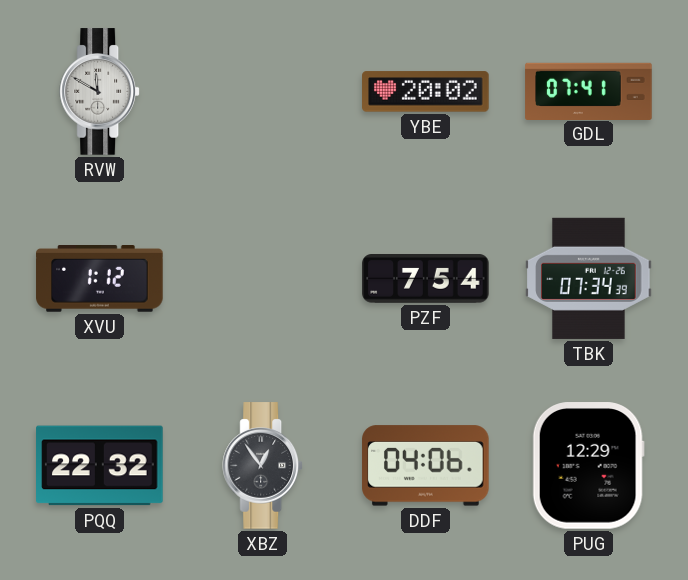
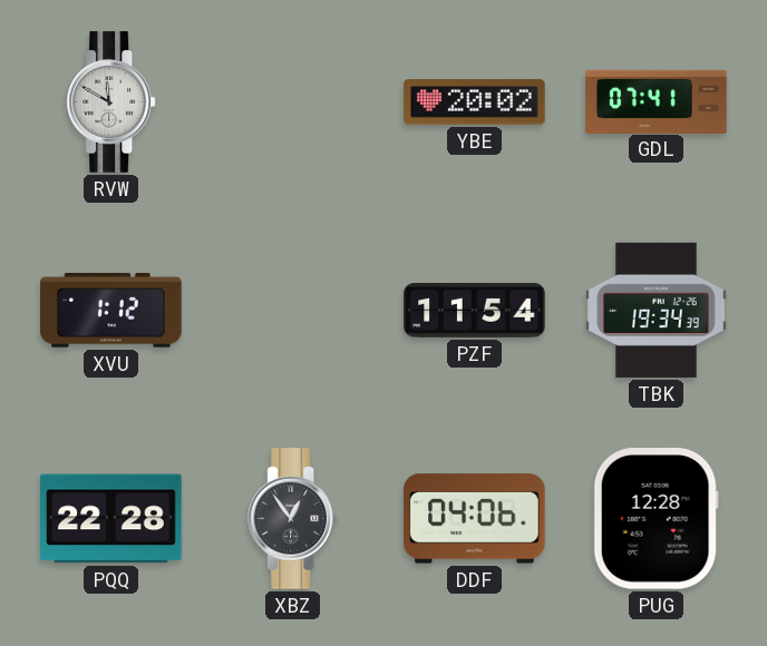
PZF: 7:54 -> 11:54
TBK: 07:34 -> 19:34
PQQ: 22:32 -> 22:28
PUG: 12:29 -> 12:28
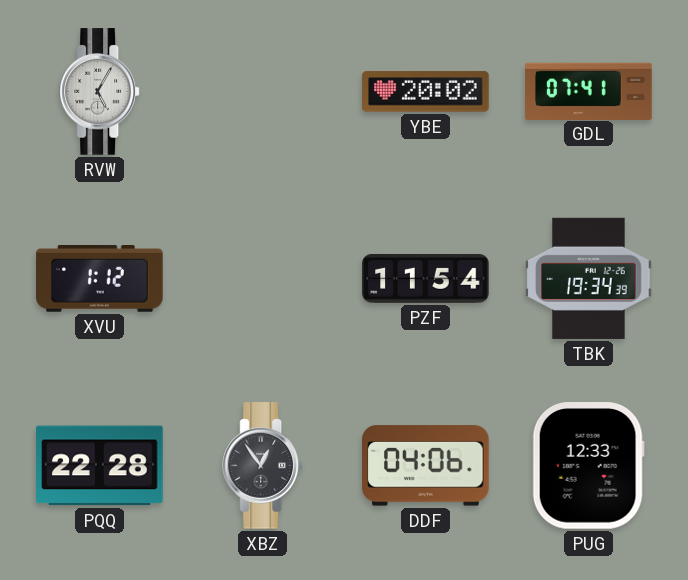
RVW: 11:50 -> 5:05
PUG: 12:28 -> 12:33
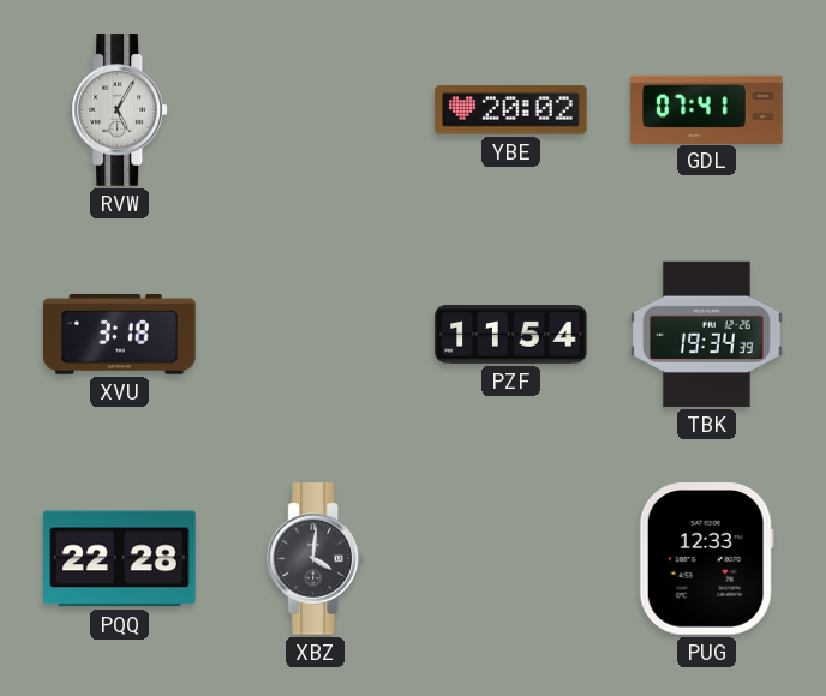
XVU: 1:12 -> 3:18
XBZ: 12:54 -> 4:01
DDF: 04:06 -> none
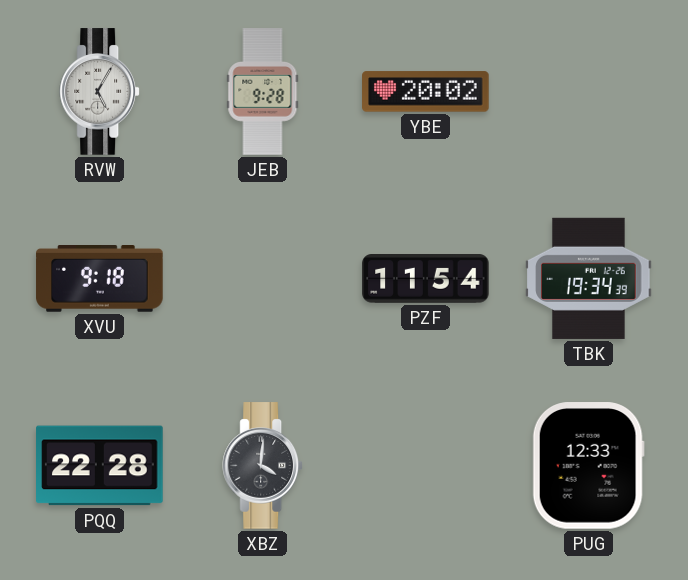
JEB: none -> 9:28
GDL: 07:41 -> none
XVU: 3:18 -> 9:18
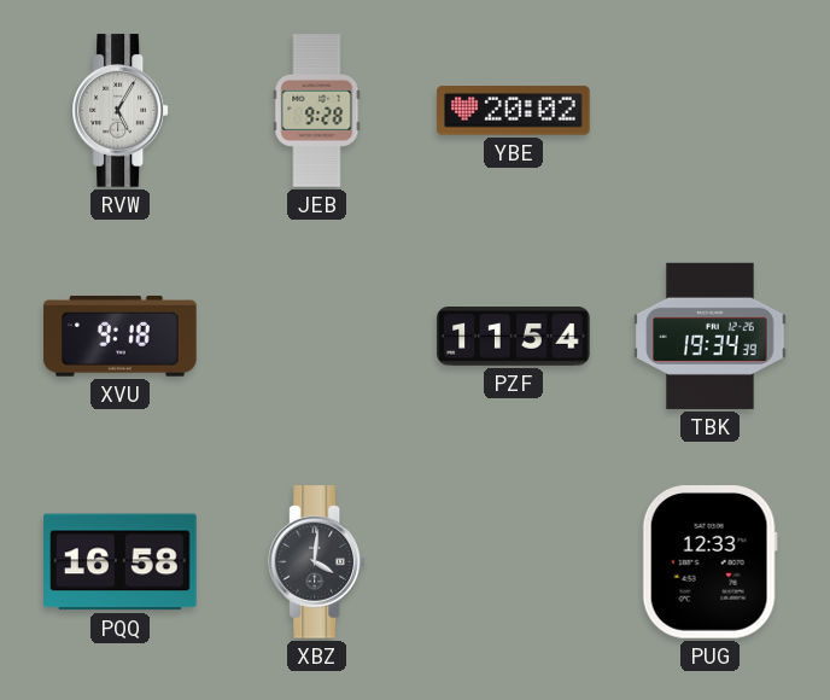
PQQ: 22:28 -> 16:58
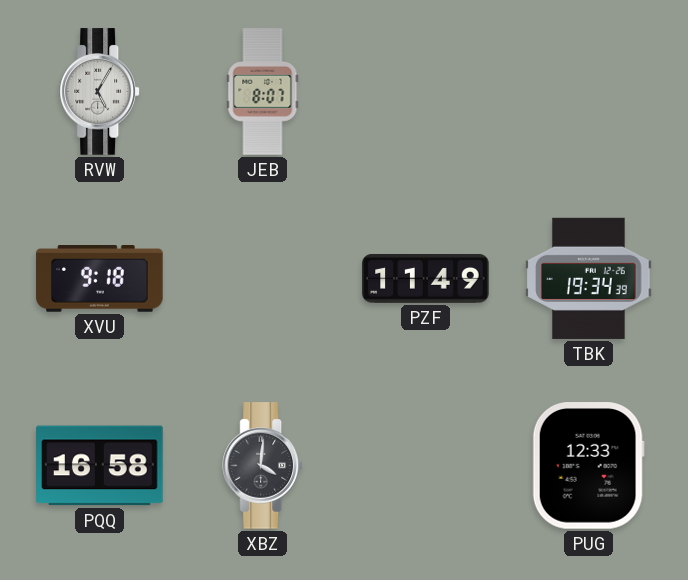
JEB: 9:28 -> 8:07
YBE: 20:02 -> none
PZF: 11:54 -> 11:49
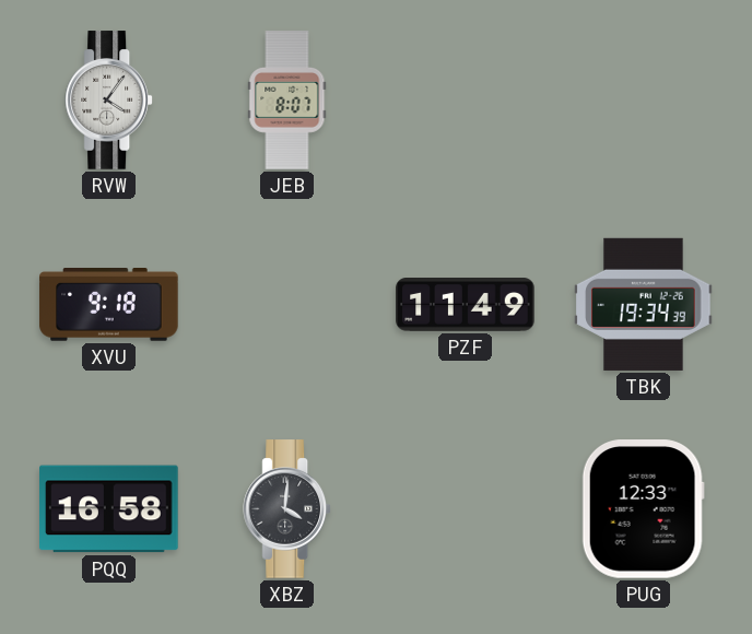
RVW: 5:05 -> 4:06
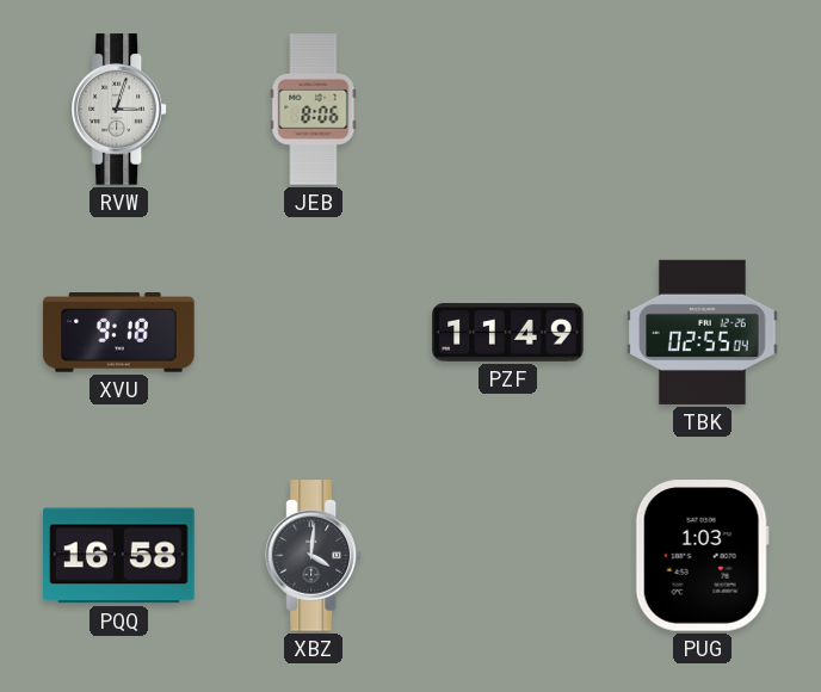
RVW: 4:06 -> 3:03
JEB: 8:07 -> 8:06
TBK: 19:34 -> 02:55
PUG: 12:33 -> 1:03
